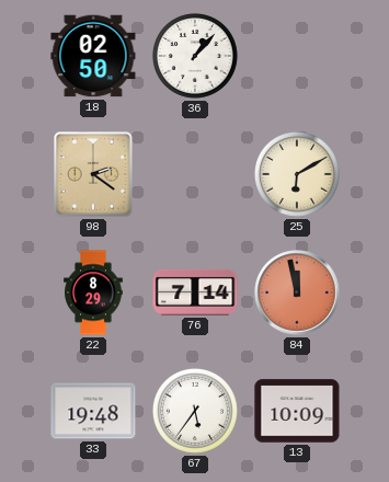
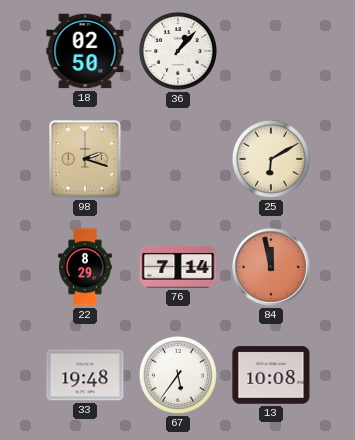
98: 2:21 -> 2:18
13: 10:09 -> 10:08
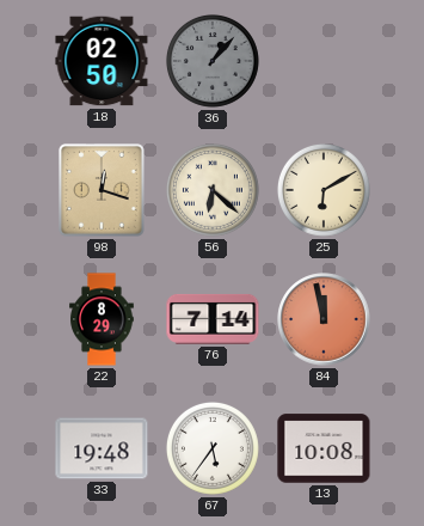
36 dial: white -> grey
98: 2:18 -> 12:18
56: none -> 6:22
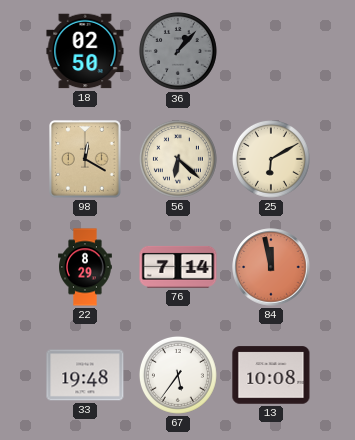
98: 12:18 -> 12:20
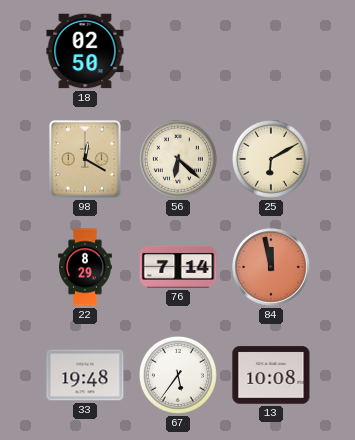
36: 1:07 -> none
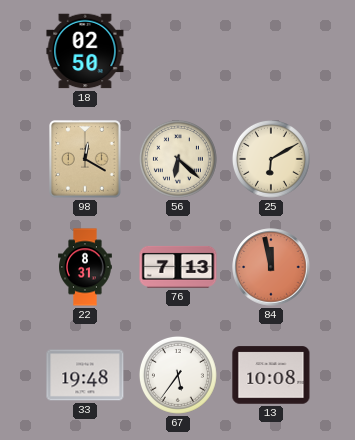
22: 8:29 -> 8:31
76: 7:14 -> 7:13
